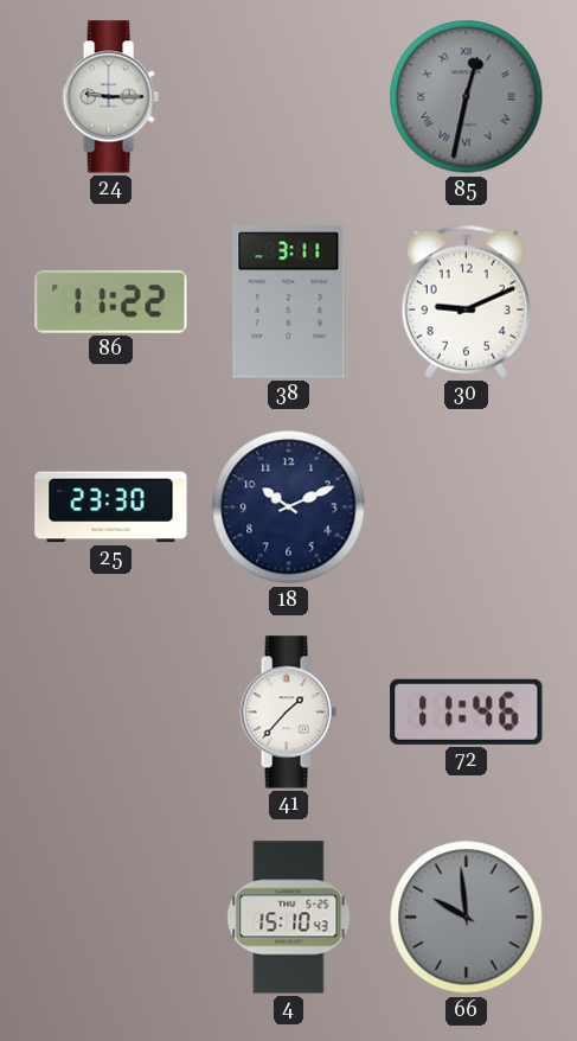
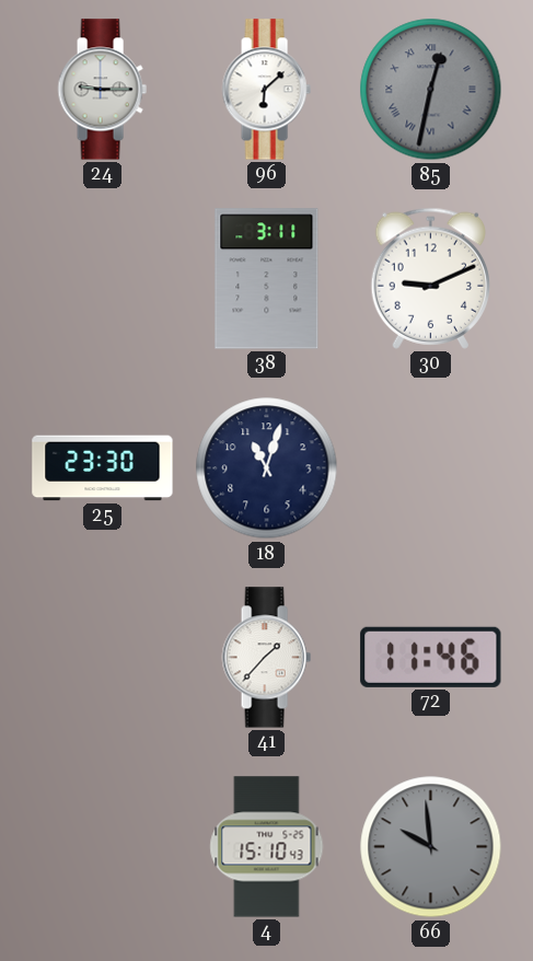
96: none -> 6:08
86: 11:22 -> none
18: 10:11 -> 11:03
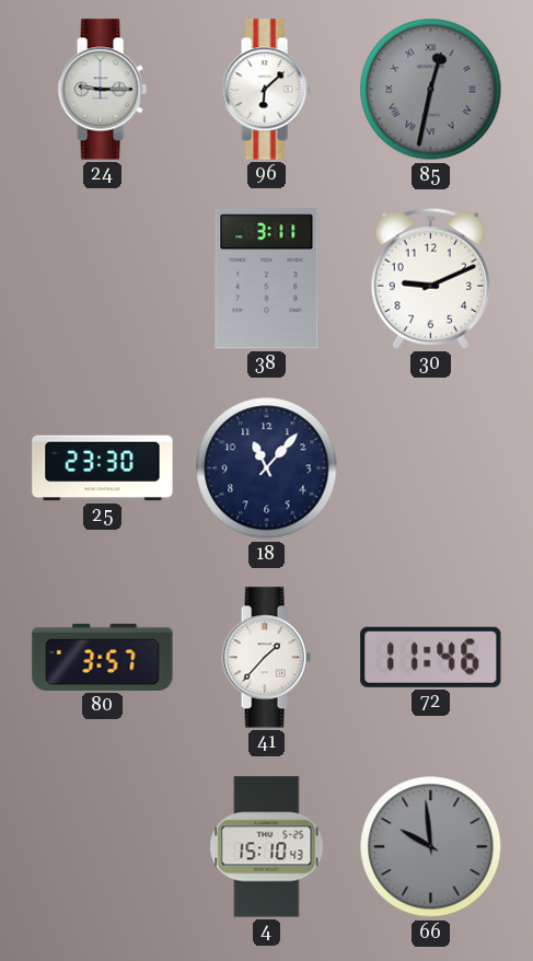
18: 11:03 -> 11:07
80: none -> 3:57
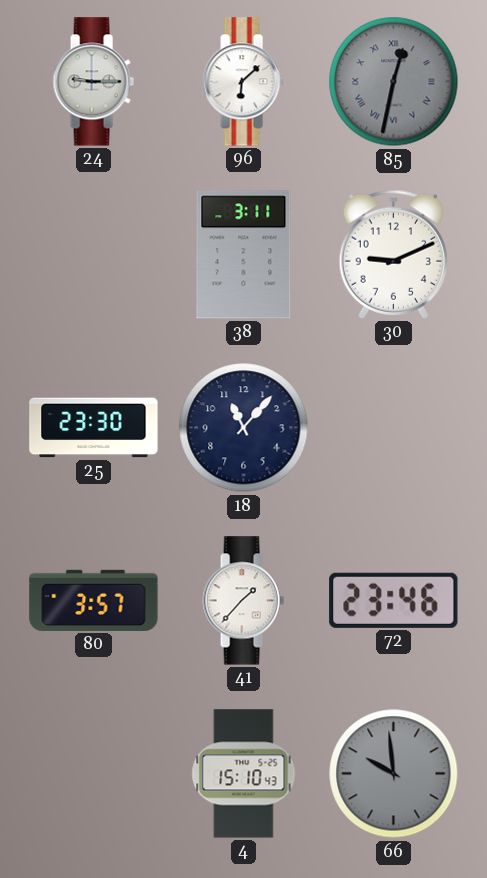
72: 11:46 -> 23:46
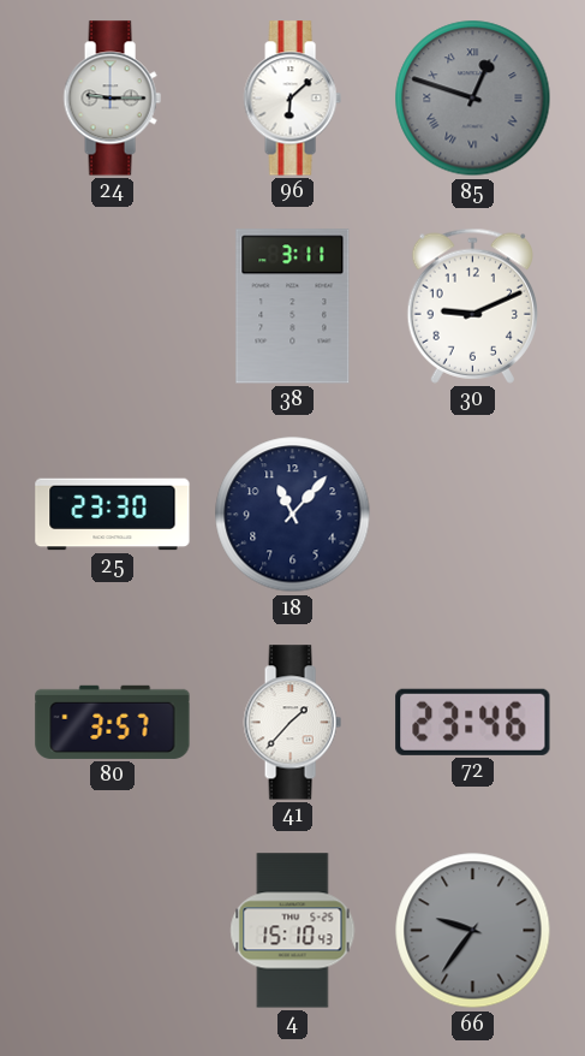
85: 12:32 -> 12:48
66: 9:59 -> 9:36
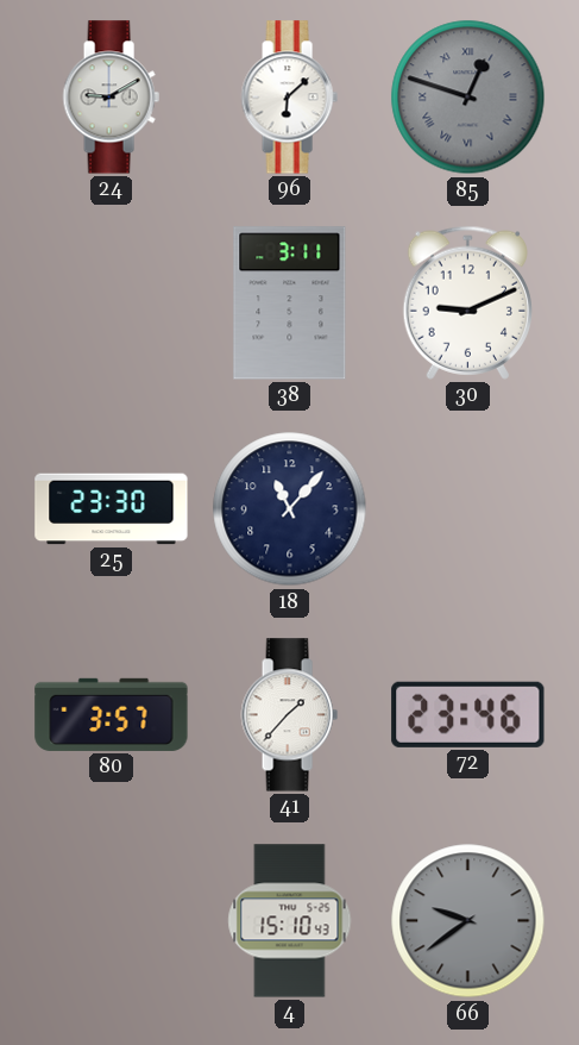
24: 9:15 -> 9:10
66: 9:36 -> 9:39
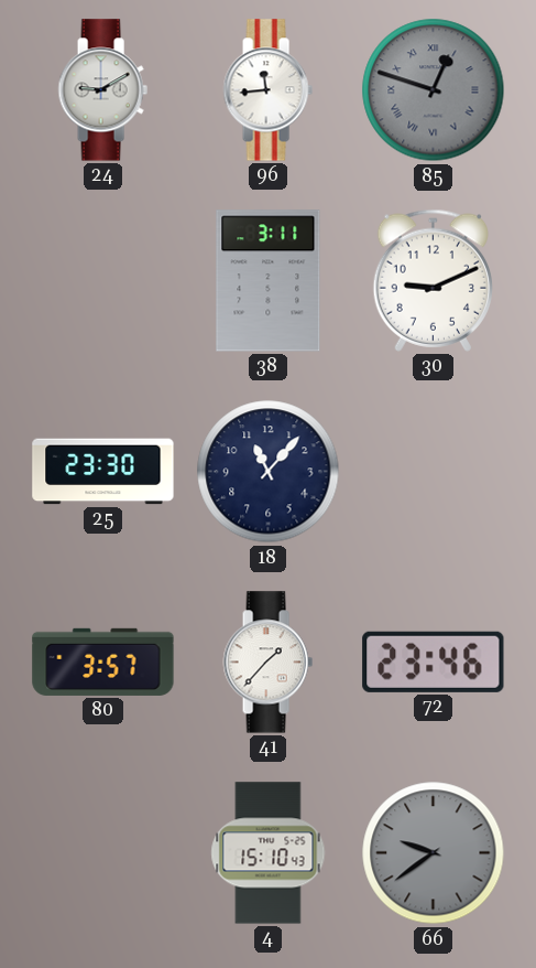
96: 6:08 -> 11:44
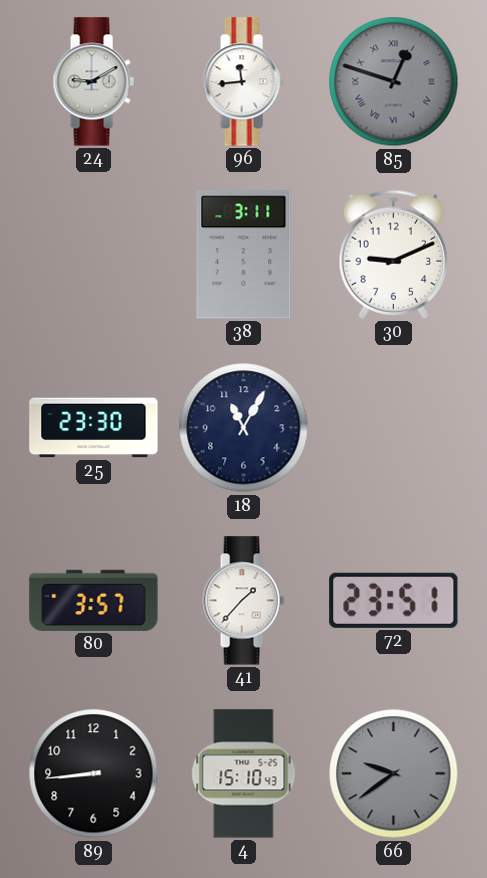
18: 11:07 -> 11:05
72: 23:46 -> 23:51
89: none -> 8:44
